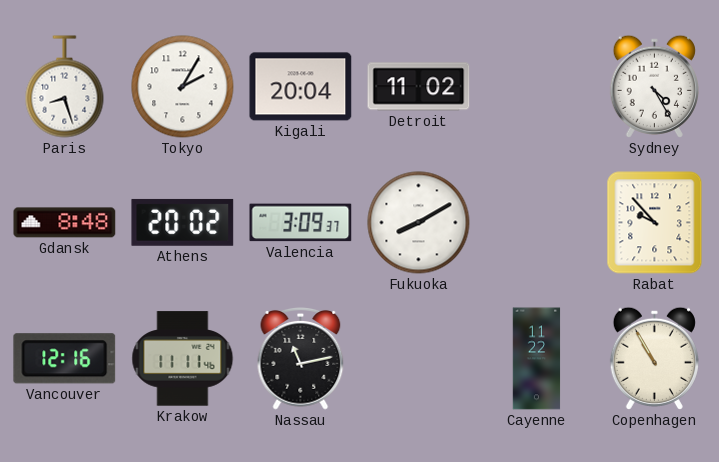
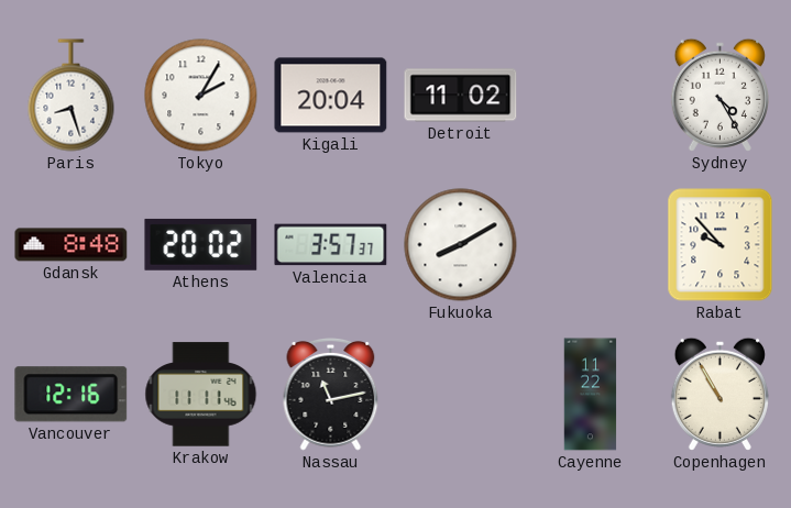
Valencia: 3:09 -> 3:57
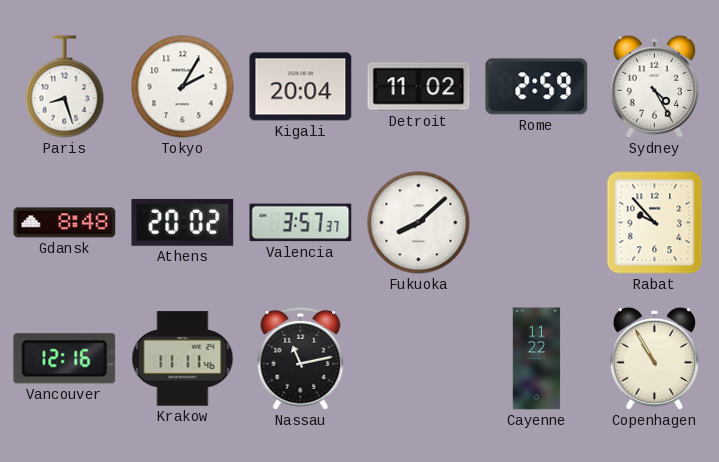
Rome: none -> 2:59
Fukuoka: 8:10 -> 8:08
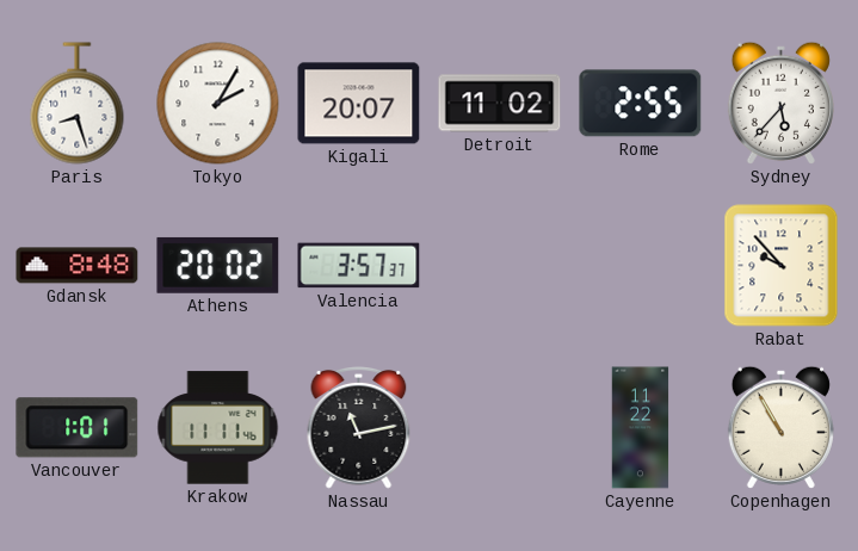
Kigali: 20:04 -> 20:07
Rome: 2:59 -> 2:55
Sydney: 4:25 -> 5:37
Fukuoka: 8:08 -> none
Vancouver: 12:16 -> 1:01
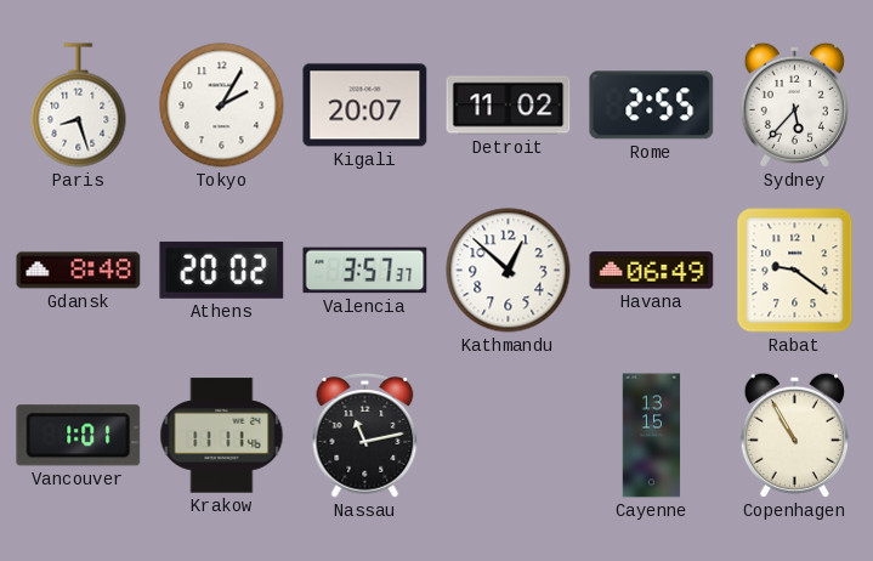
Kathmandu: none -> 12:52
Havana: none -> 06:49
Rabat: 9:53 -> 9:21
Cayenne: 11:22 -> 13:15
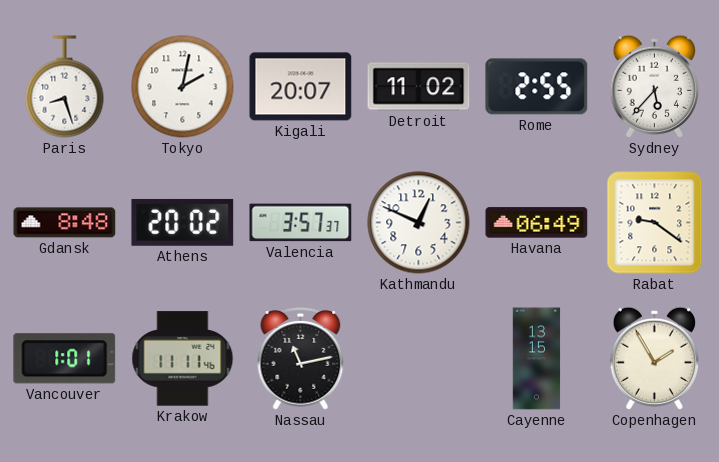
Tokyo: 2:05 -> 2:02
Kathmandu: 12:52 -> 12:49
Copenhagen: 10:55 -> 1:55
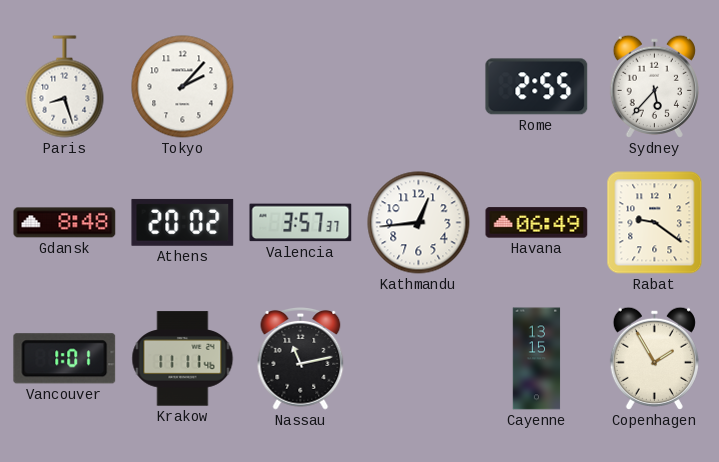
Tokyo: 2:02 -> 2:07
Kigali: 20:07 -> none
Detroit: 11:02 -> none
Kathmandu: 12:49 -> 12:44
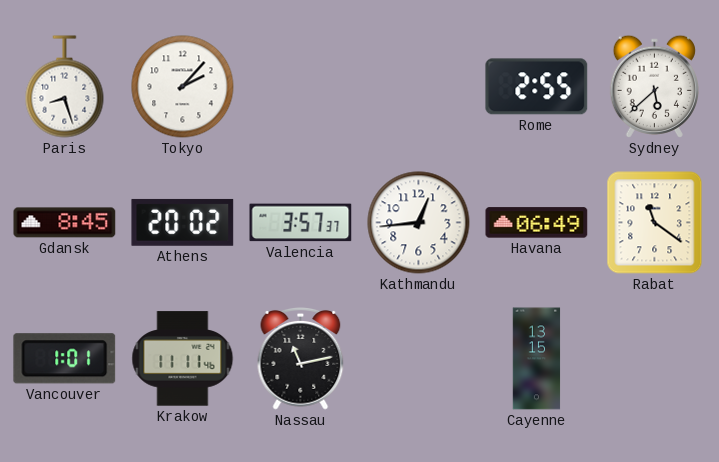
Sydney: 5:37 -> 5:38
Gdansk: 8:48 -> 8:45
Rabat: 9:21 -> 11:21
Copenhagen: 1:55 -> none
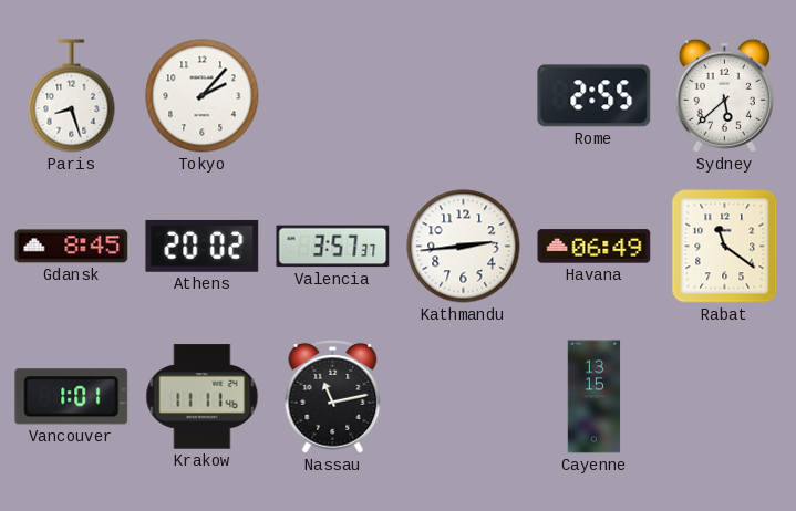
Kathmandu: 12:44 -> 2:44
